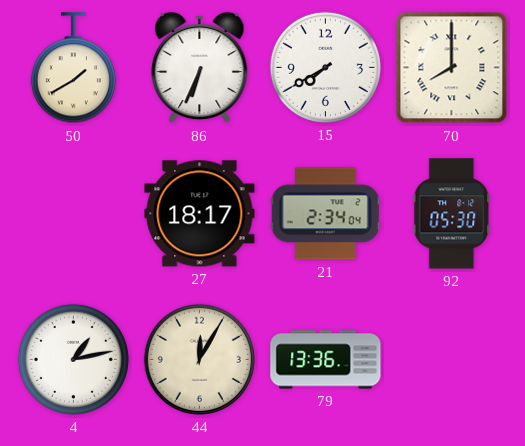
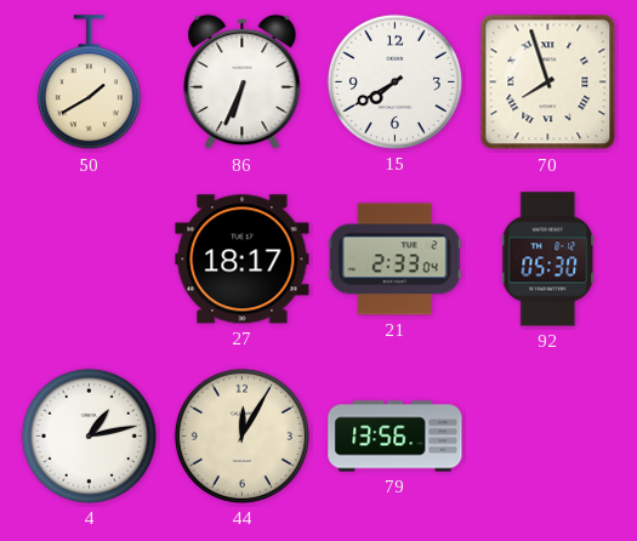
70: 8:00 -> 7:57
21: 2:34 -> 2:33
79: 13:36 -> 13:56
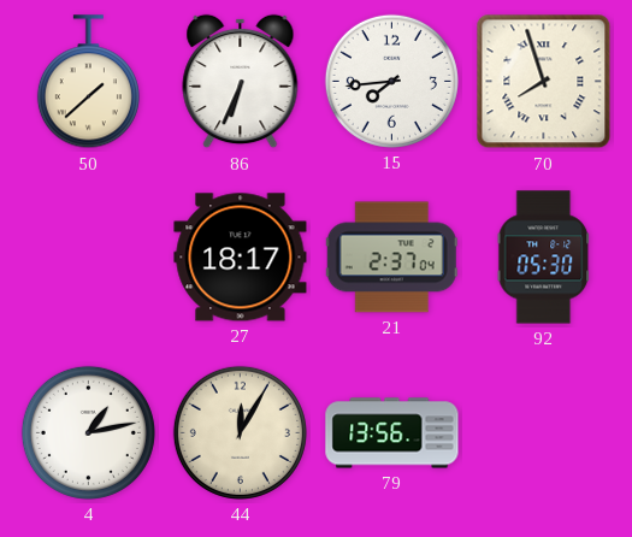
50: 1:40 -> 1:38
15: 7:40 -> 7:44
21: 2:33 -> 2:37
